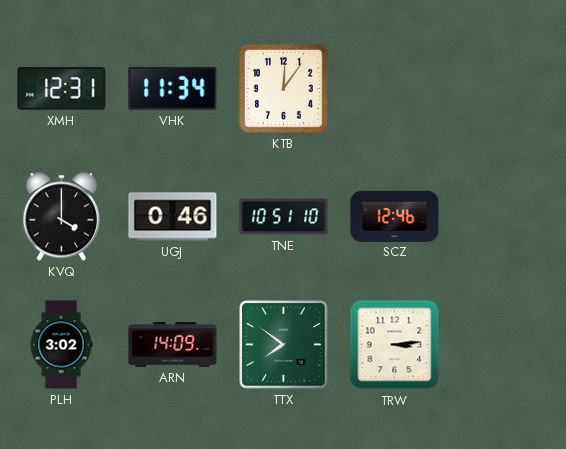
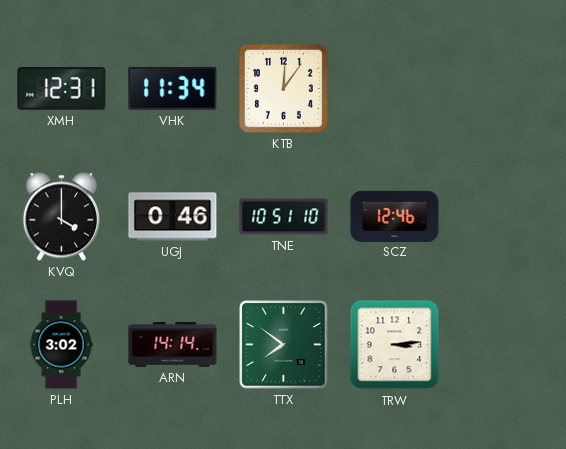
ARN: 14:09 -> 14:14
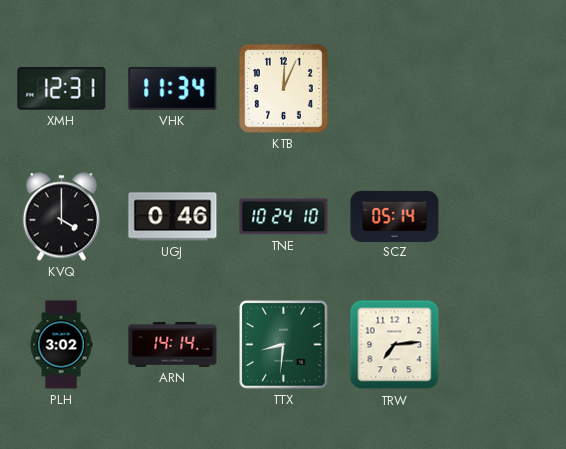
KTB: 12:06 -> 12:04
TNE: 10:51 -> 10:24
SCZ: 12:46 -> 05:14
TTX: 7:51 -> 8:31
TRW: 3:14 -> 7:14
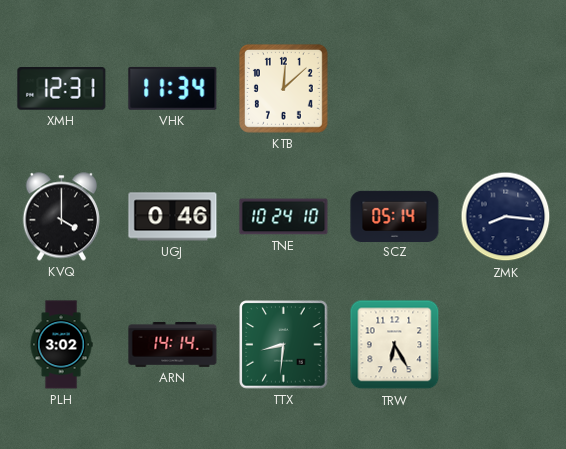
KTB: 12:04 -> 12:08
ZMK: none -> 8:16
TRW: 7:14 -> 6:25
